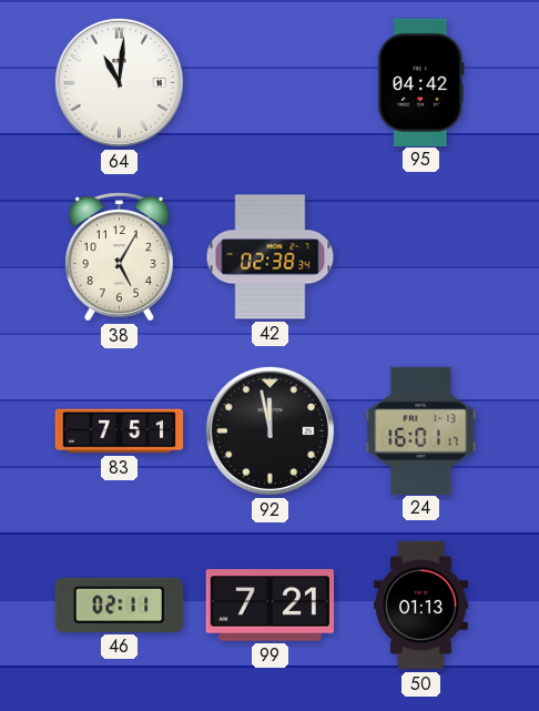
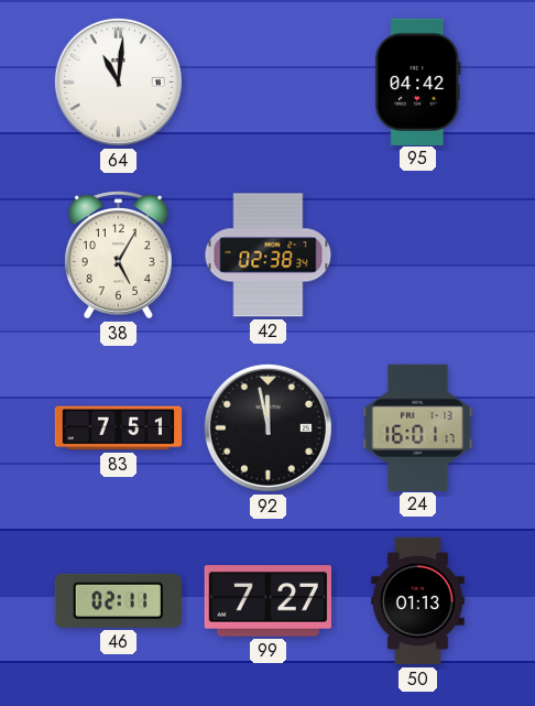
99: 7:21 -> 7:27
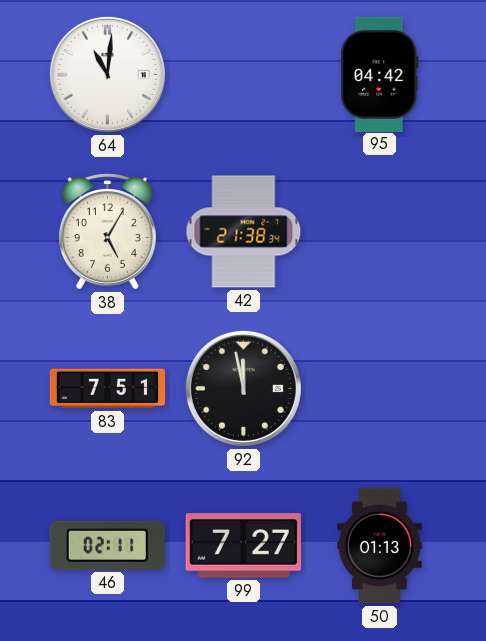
42: 02:38 -> 21:38
24: 16:01 -> none
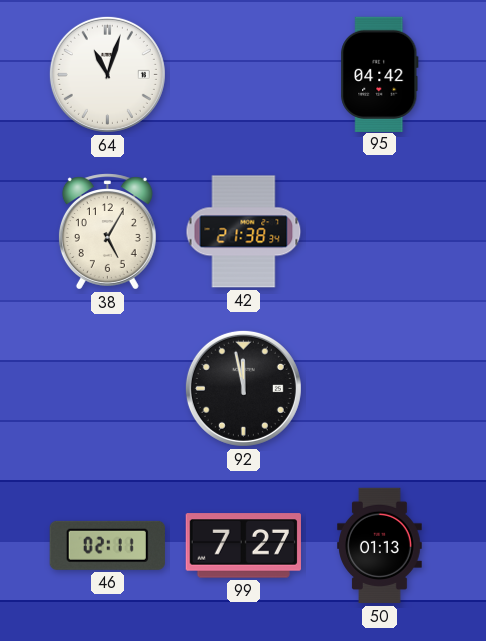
64: 11:01 -> 11:03
83: 7:51 -> none
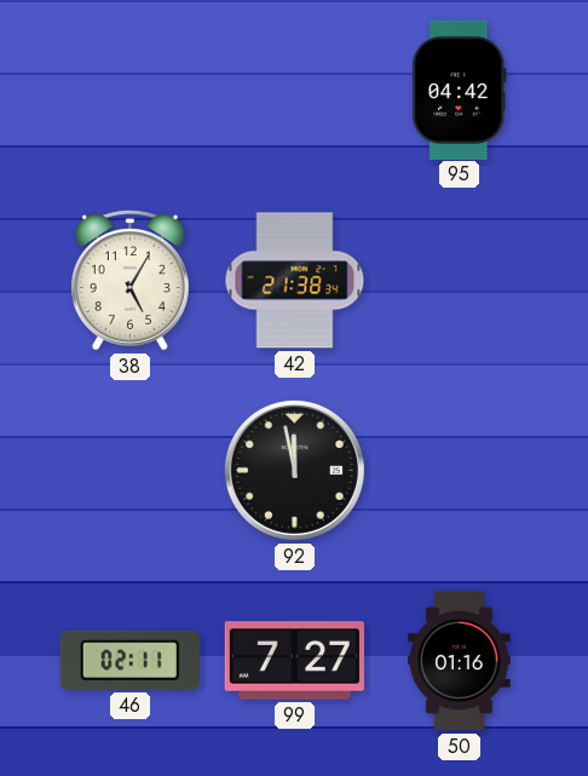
64: 11:03 -> none
50: 01:13 -> 01:16
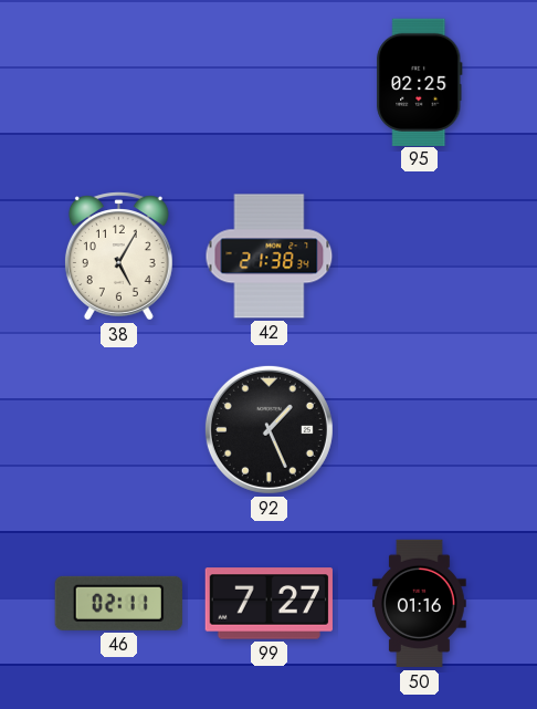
95: 04:42 -> 02:25
92: 11:58 -> 1:26
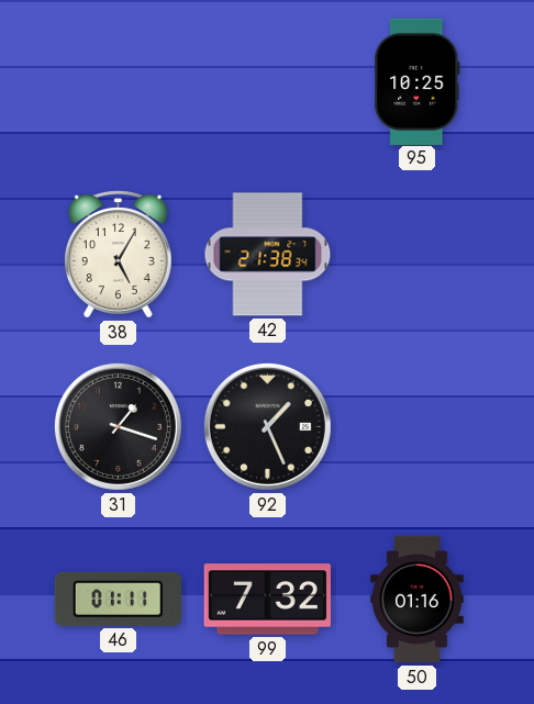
95: 02:25 -> 10:25
31: none -> 1:18
46: 02:11 -> 01:11
99: 7:27 -> 7:32
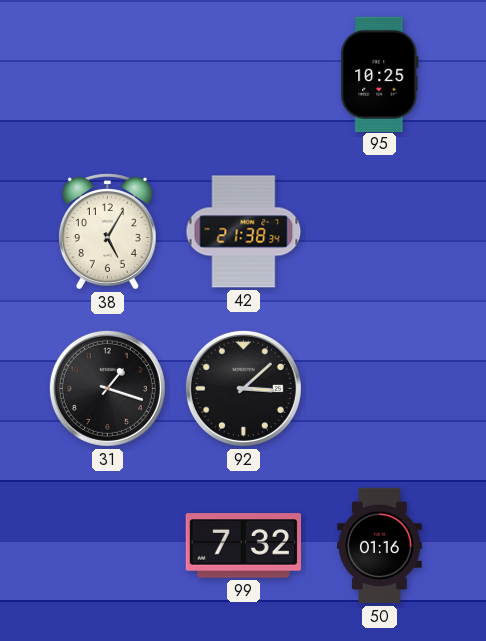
92: 1:26 -> 3:08
46: 01:11 -> none
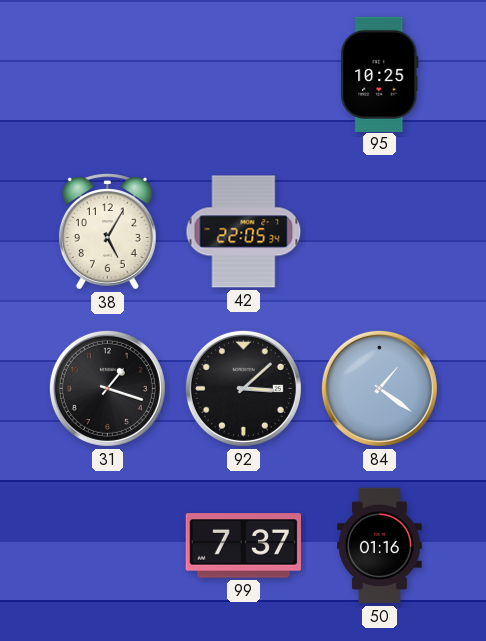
42: 21:38 -> 22:05
84: none -> 1:21
99: 7:32 -> 7:37
